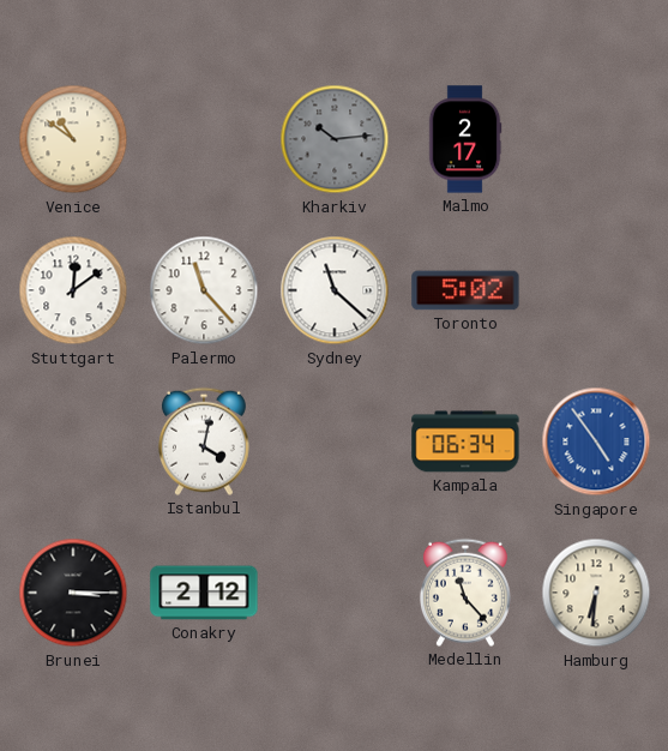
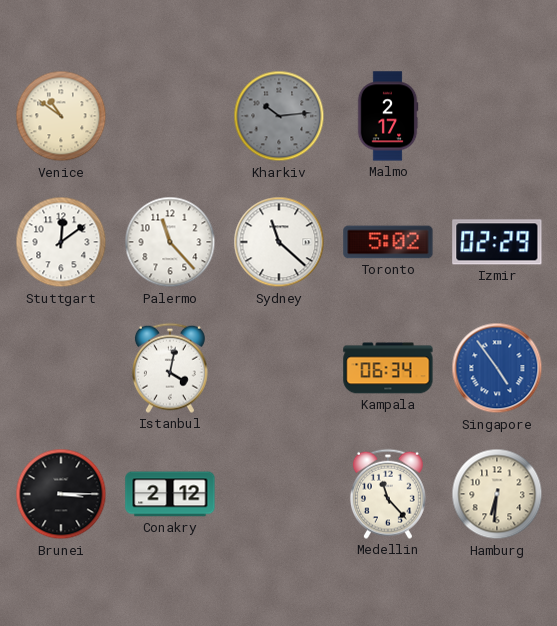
Izmir: none -> 02:29
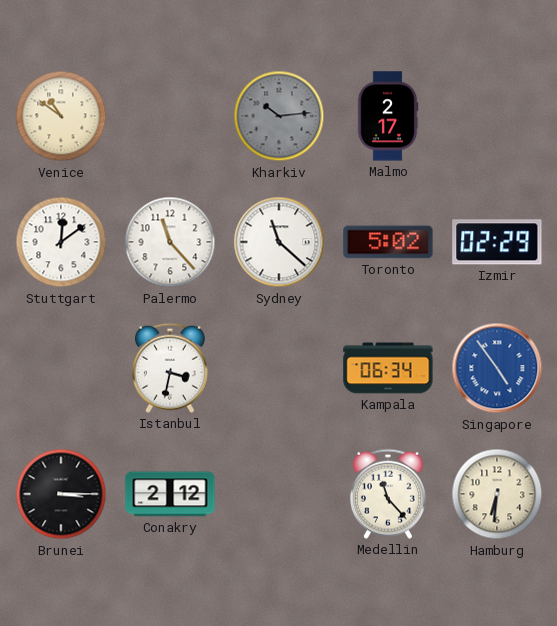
Istanbul: 4:02 -> 3:32
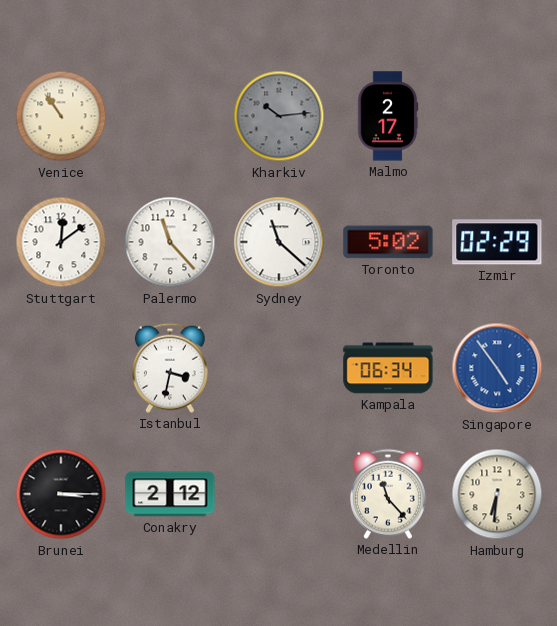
Venice: 10:51 -> 10:54
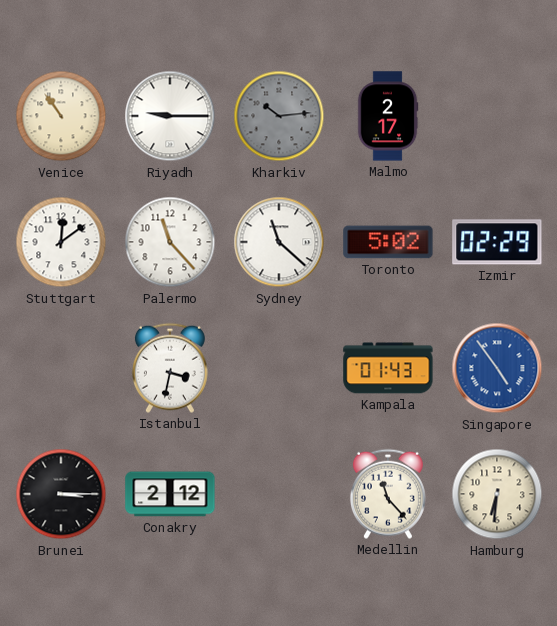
Riyadh: none -> 9:15
Kampala: 06:34 -> 01:43
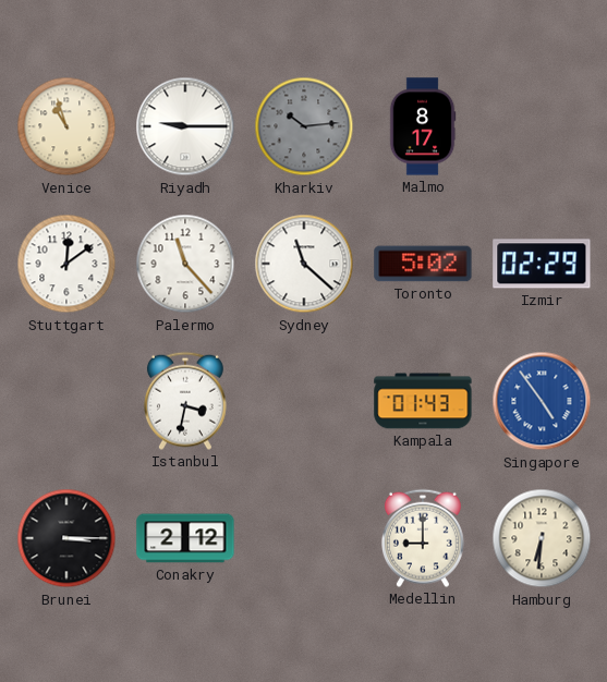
Venice: 10:54 -> 10:57
Malmo: 2:17 -> 8:17
Medellin: 11:23 -> 9:00
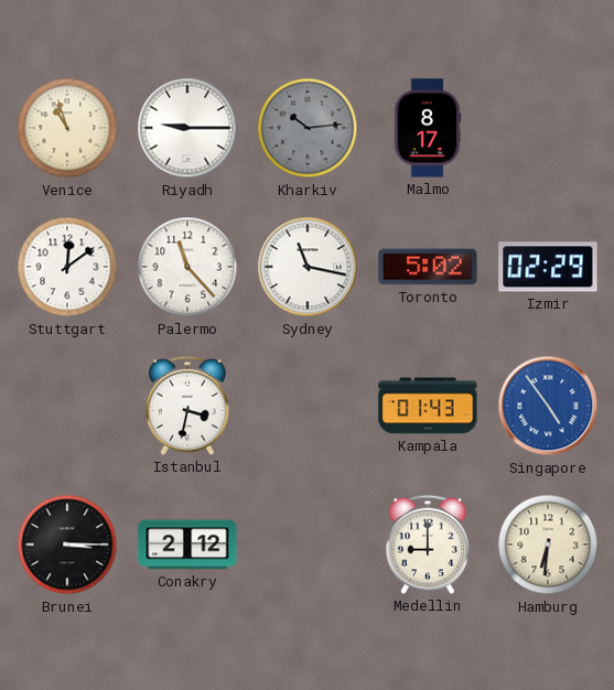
Sydney: 11:22 -> 11:17
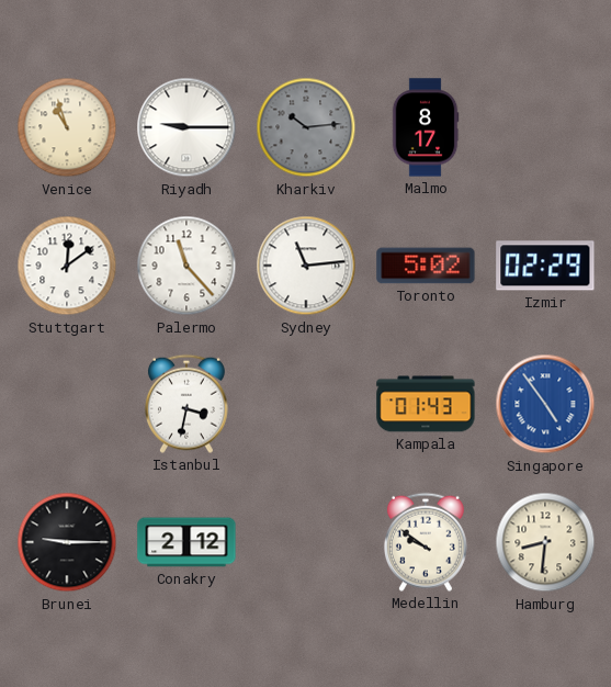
Sydney: 11:17 -> 11:14
Brunei: 3:15 -> 9:15
Medellin: 9:00 -> 9:51
Hamburg: 6:31 -> 8:31
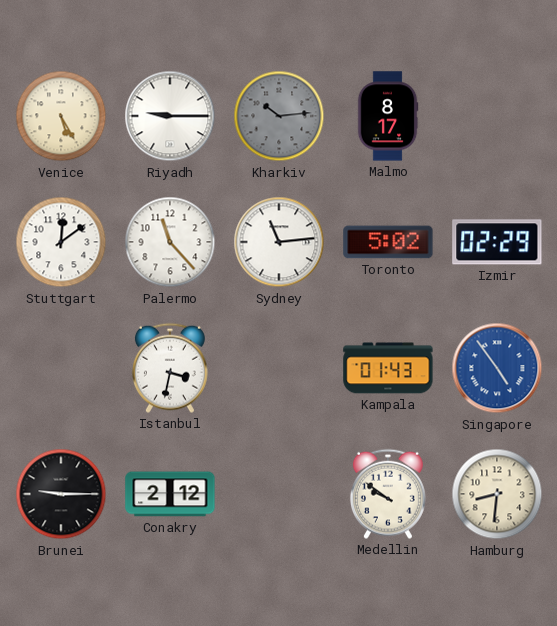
Venice: 10:57 -> 5:25
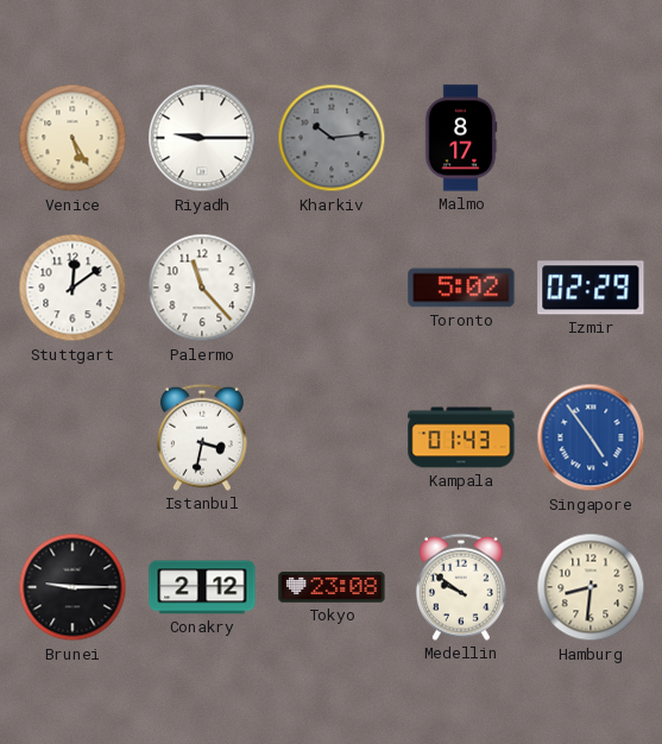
Sydney: 11:14 -> none
Tokyo: none -> 23:08
